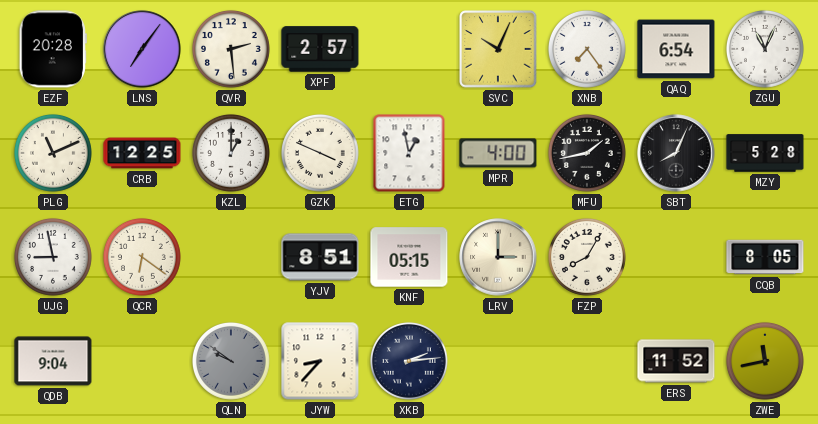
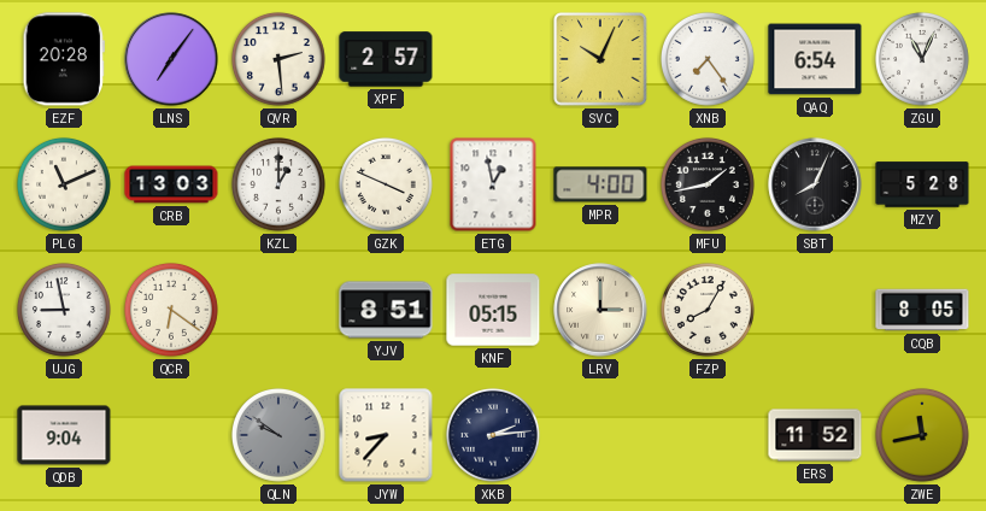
CRB: 12:25 -> 13:03
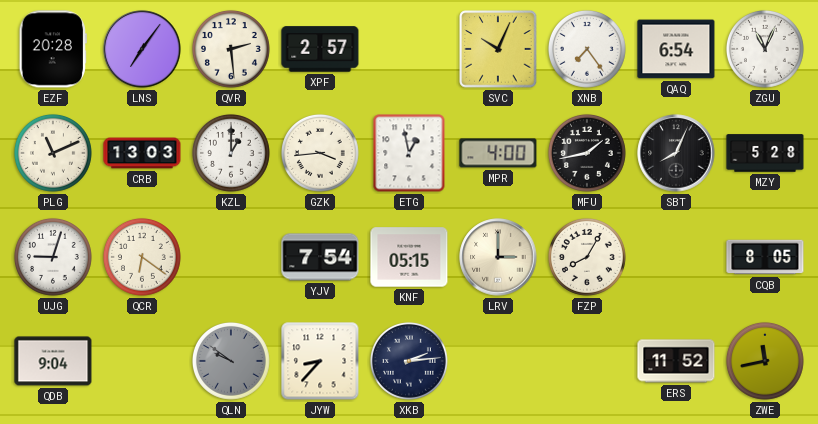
GZK: 3:49 -> 3:44
UJG: 8:58 -> 9:03
YJV: 8:51 -> 7:54
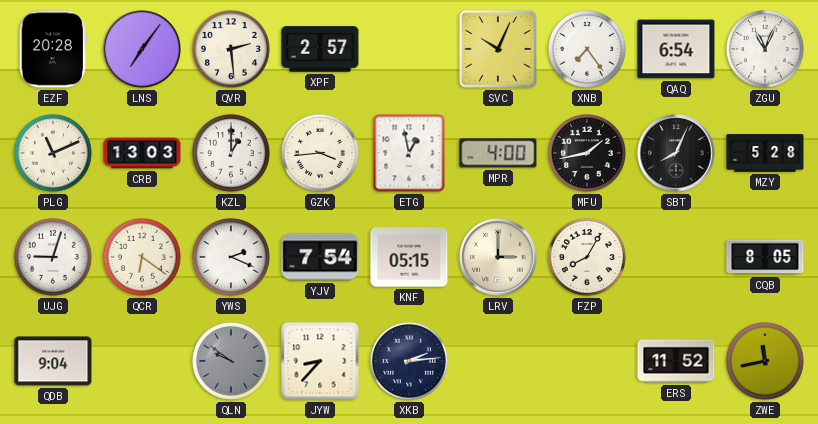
YWS: none -> 2:19
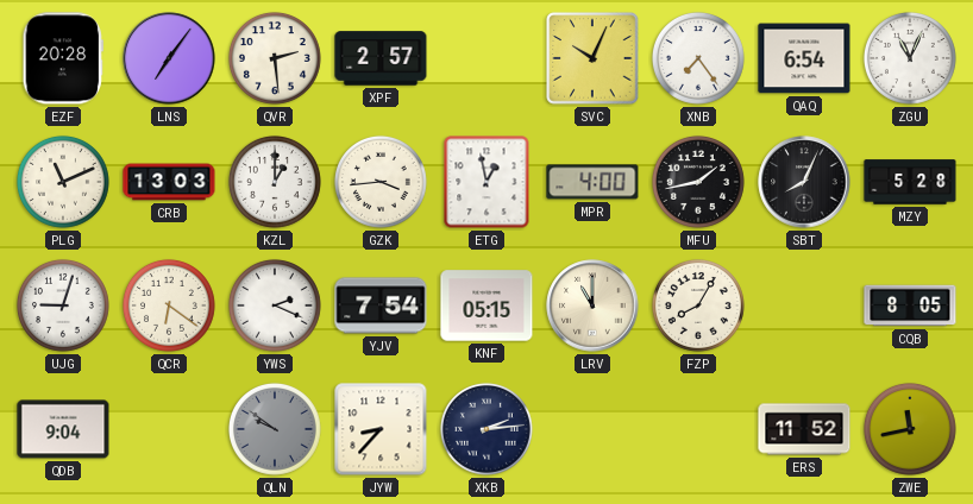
LRV: 3:00 -> 11:00
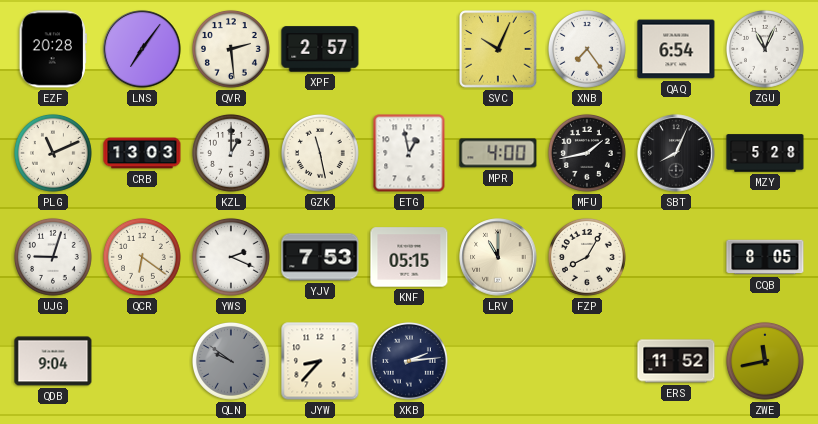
GZK: 3:44 -> 11:28
YJV: 7:54 -> 7:53
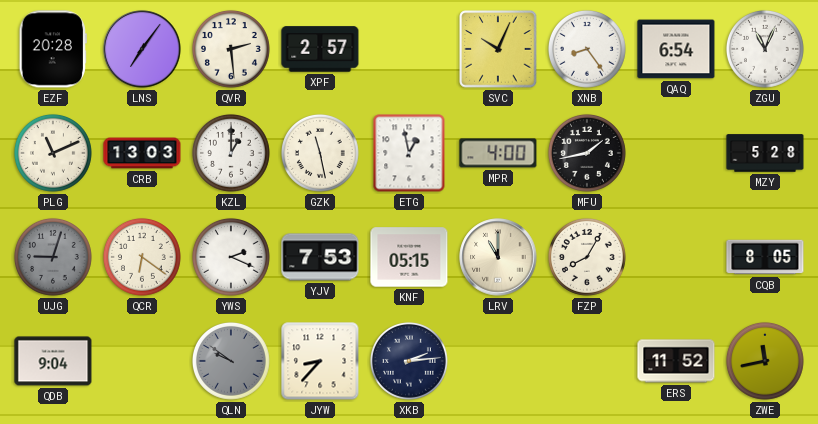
XNB: 7:24 -> 8:24
SBT: 8:04 -> none
UJG dial: white -> grey
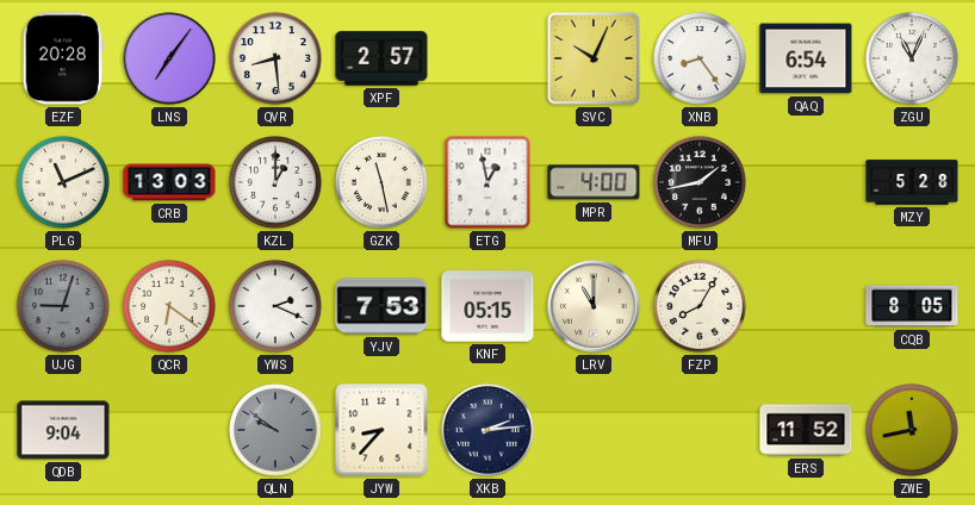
QVR: 2:29 -> 8:29
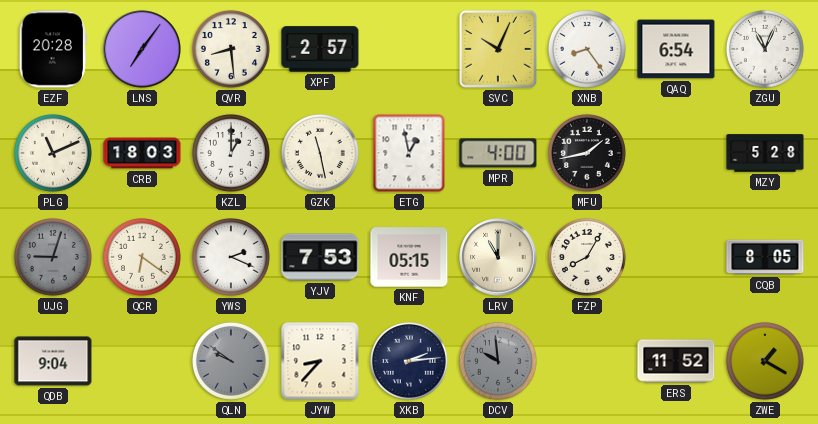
CRB: 13:03 -> 18:03
DCV: none -> 9:59
ZWE: 11:43 -> 1:20
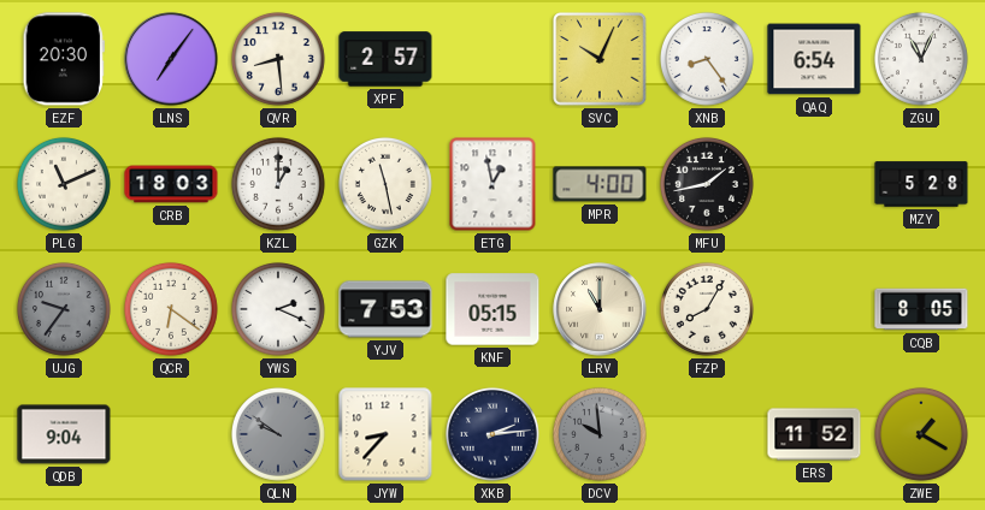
EZF: 20:28 -> 20:30
UJG: 9:03 -> 9:36
